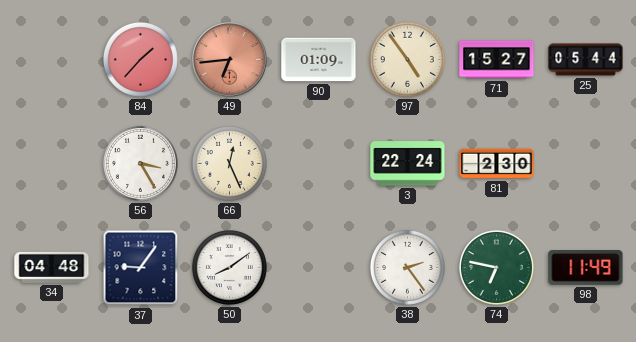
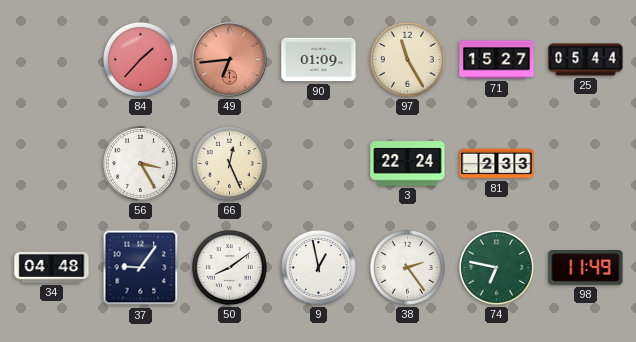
97: 4:54 -> 11:25
81: 2:30 -> 2:33
9: none -> 12:58
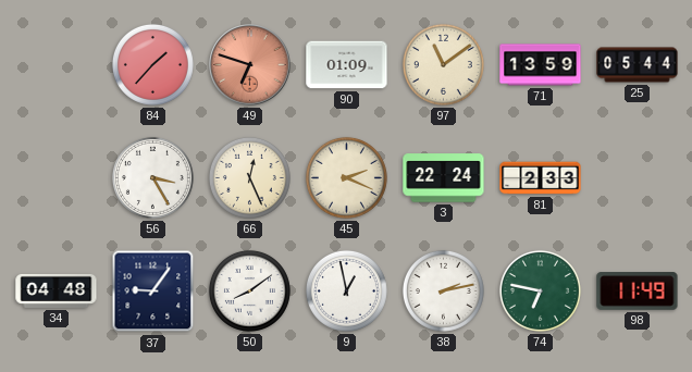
49: 6:44 -> 6:48
97: 11:25 -> 11:09
71: 15:27 -> 13:59
45: none -> 2:19
38: 2:24 -> 2:13
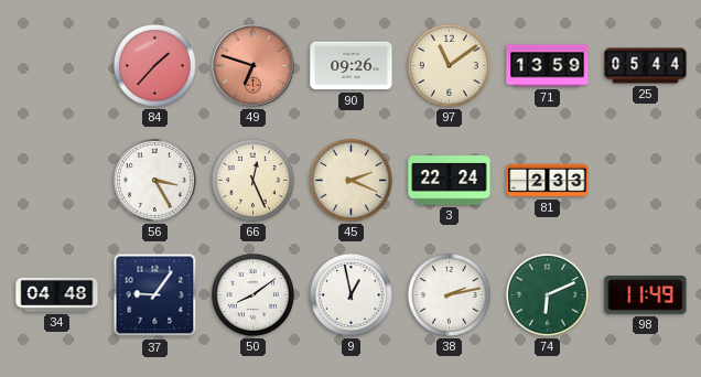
90: 01:09 -> 09:26
74: 6:47 -> 6:11
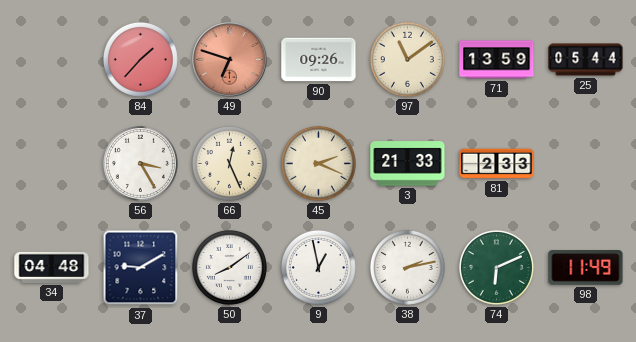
3: 22:24 -> 21:33
37: 9:06 -> 9:10
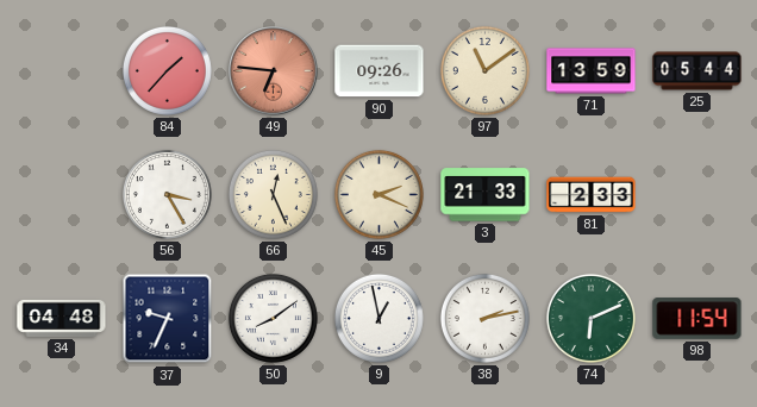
49: 6:48 -> 6:46
37: 9:10 -> 9:34
98: 11:49 -> 11:54
